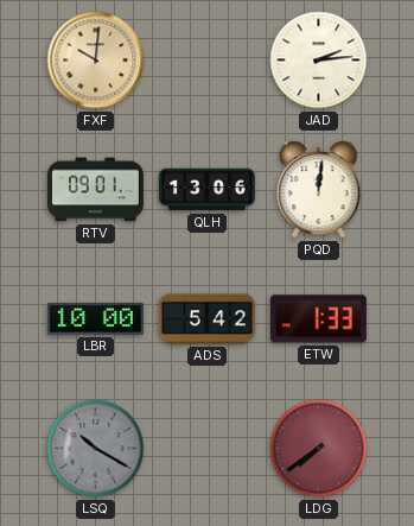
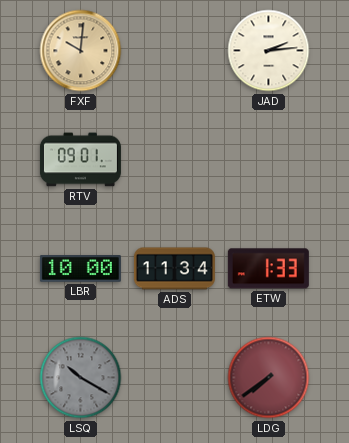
QLH: 13:06 -> none
PQD: 12:01 -> none
ADS: 5:42 -> 11:34
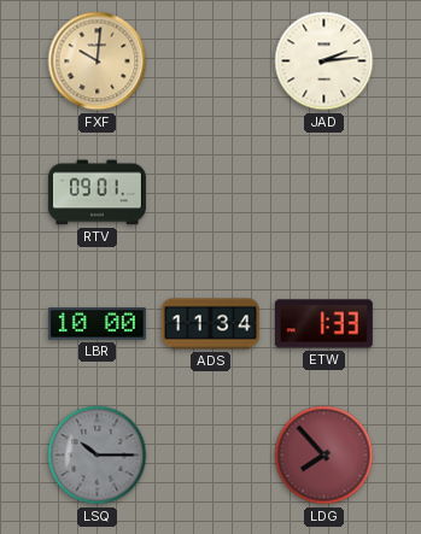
LSQ: 10:20 -> 10:15
LDG: 7:39 -> 7:53
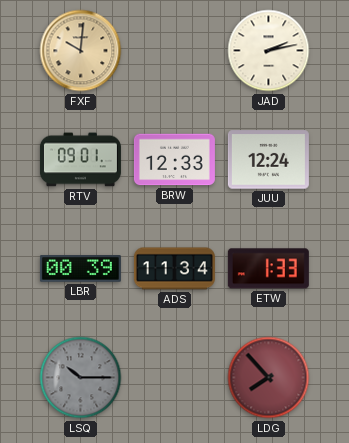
JAD: 2:14 -> 2:13
BRW: none -> 12:33
JUU: none -> 12:24
LBR: 10:00 -> 00:39
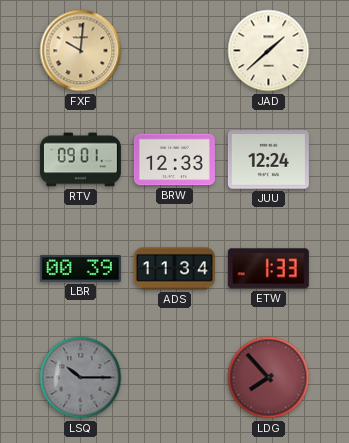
JAD: 2:13 -> 1:38
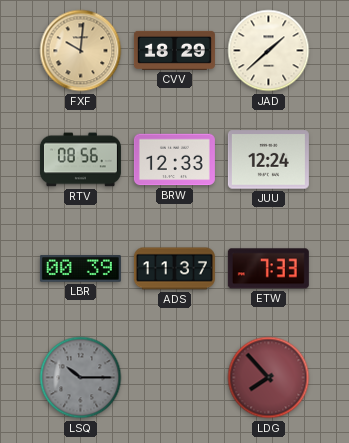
CVV: none -> 18:29
RTV: 09:01 -> 08:56
ADS: 11:34 -> 11:37
ETW: 1:33 -> 7:33
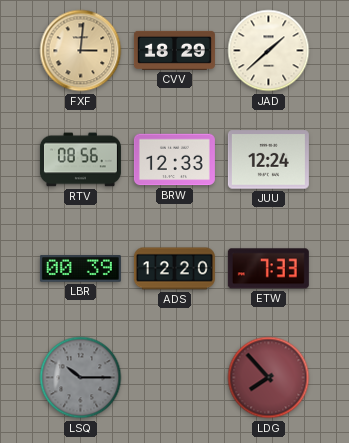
FXF: 10:01 -> 3:01
ADS: 11:37 -> 12:20
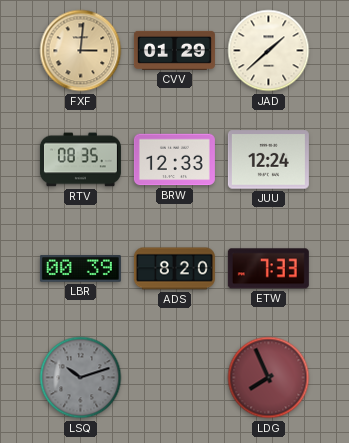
CVV: 18:29 -> 01:29
RTV: 08:56 -> 08:35
ADS: 12:20 -> 8:20
LSQ: 10:15 -> 10:12
LDG: 7:53 -> 7:56
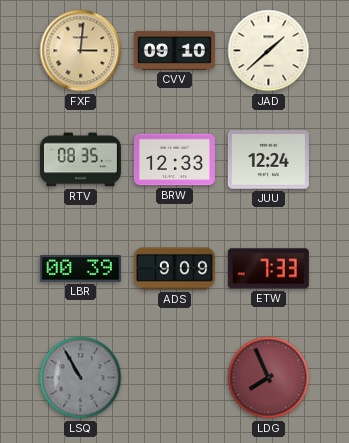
CVV: 01:29 -> 09:10
ADS: 8:20 -> 9:09
LSQ: 10:12 -> 10:55
